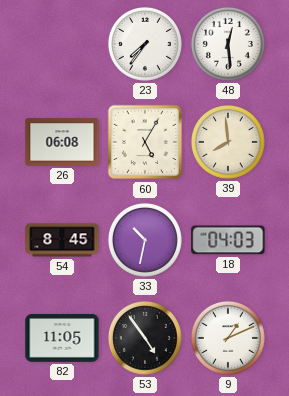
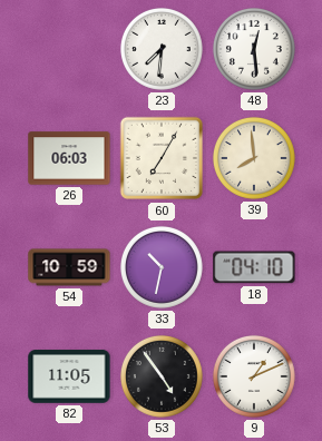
23: 7:36 -> 7:31
26: 06:08 -> 06:03
60: 5:05 -> 7:05
54: 8:45 -> 10:59
18: 04:03 -> 04:10
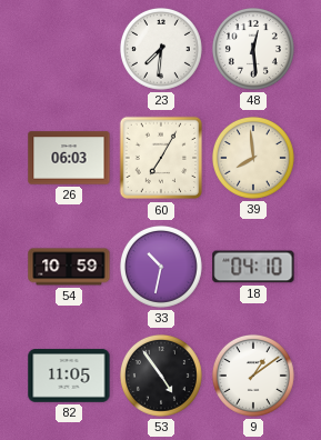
9: 1:11 -> 1:09
